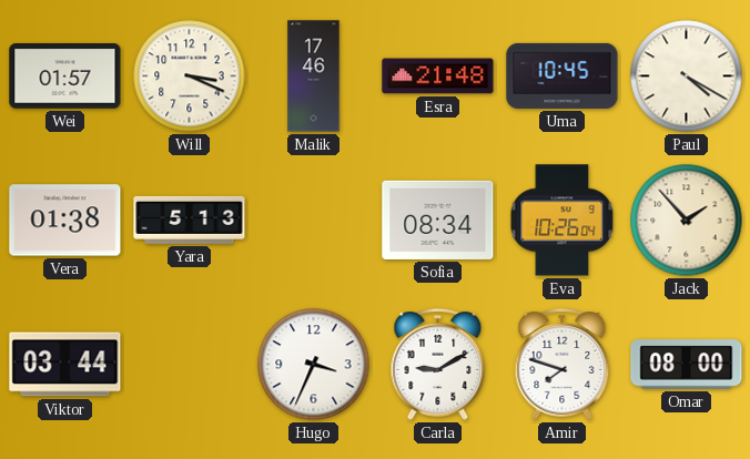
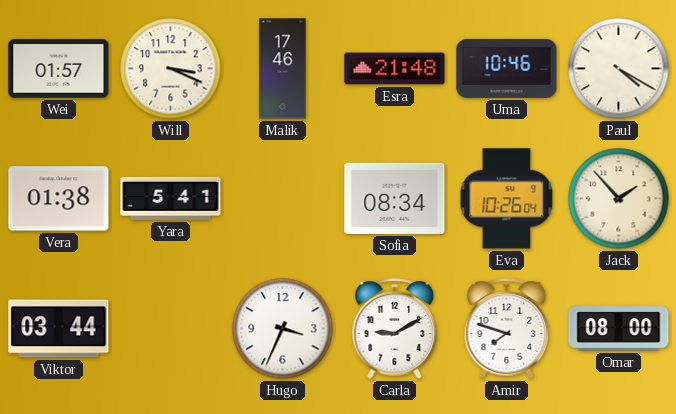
Uma: 10:45 -> 10:46
Yara: 5:13 -> 5:41
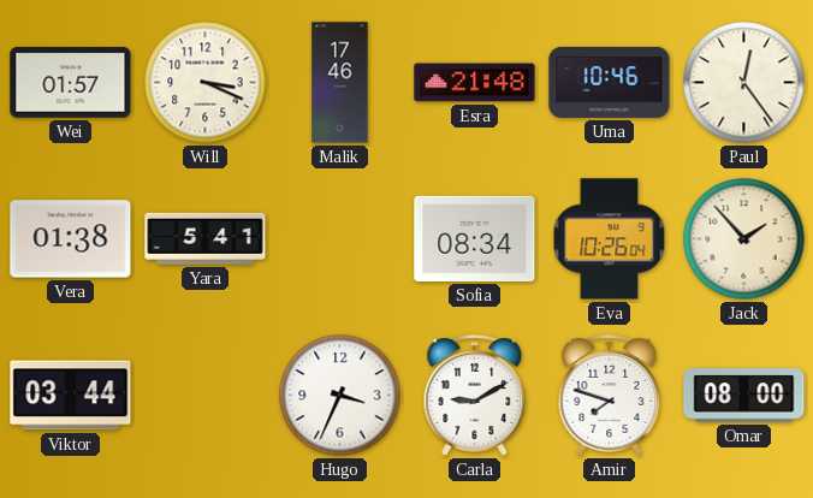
Paul: 4:20 -> 12:24
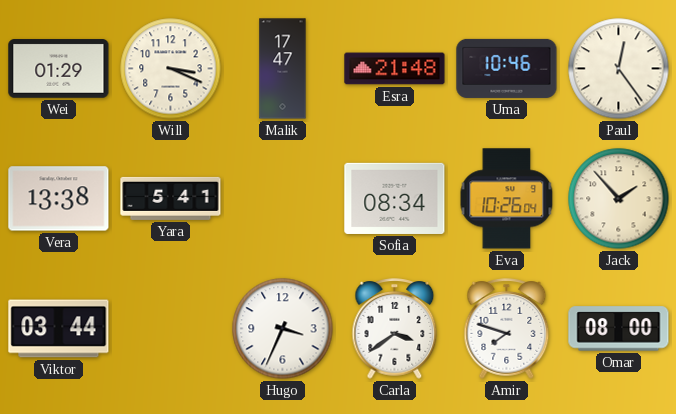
Wei: 01:57 -> 01:29
Malik: 17:46 -> 17:47
Vera: 01:38 -> 13:38
Carla: 9:10 -> 3:39
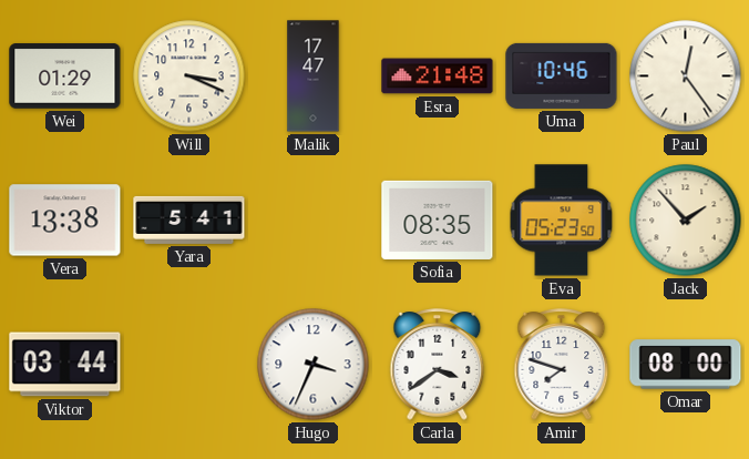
Sofia: 08:34 -> 08:35
Eva: 10:26 -> 05:23
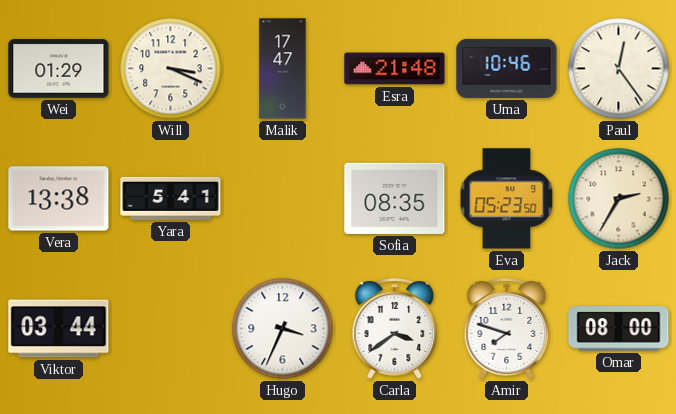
Jack: 1:53 -> 2:35
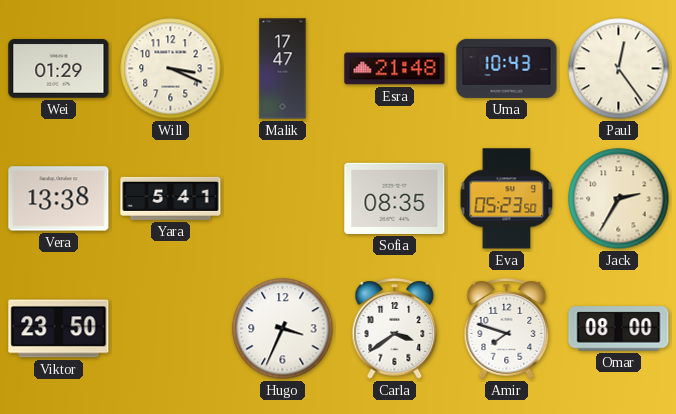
Uma: 10:46 -> 10:43
Viktor: 03:44 -> 23:50
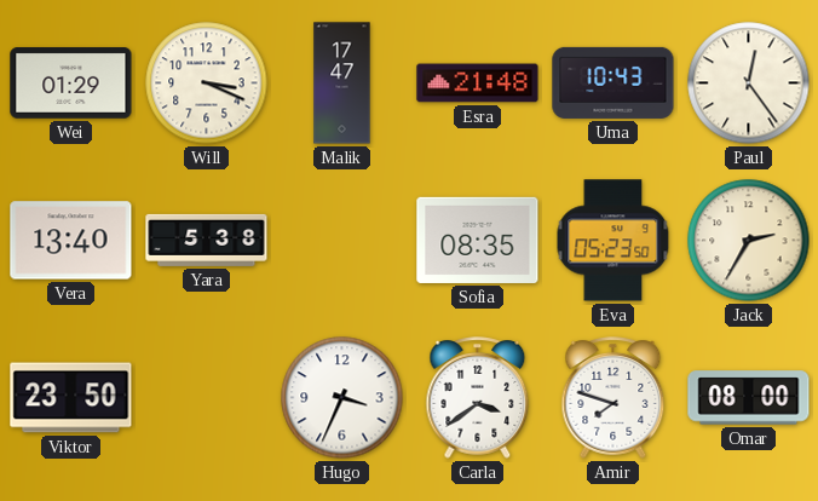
Vera: 13:38 -> 13:40
Yara: 5:41 -> 5:38
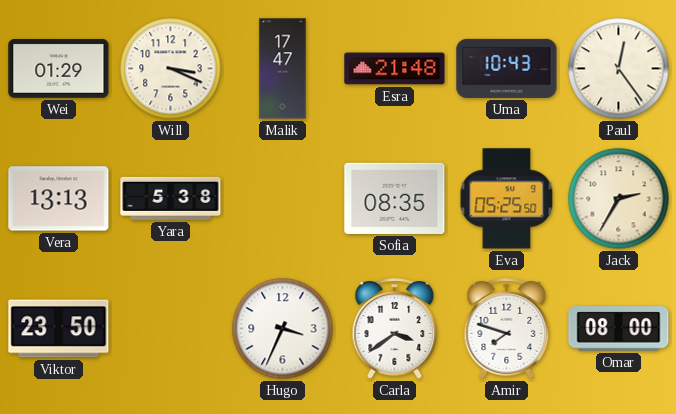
Vera: 13:40 -> 13:13
Eva: 05:23 -> 05:25
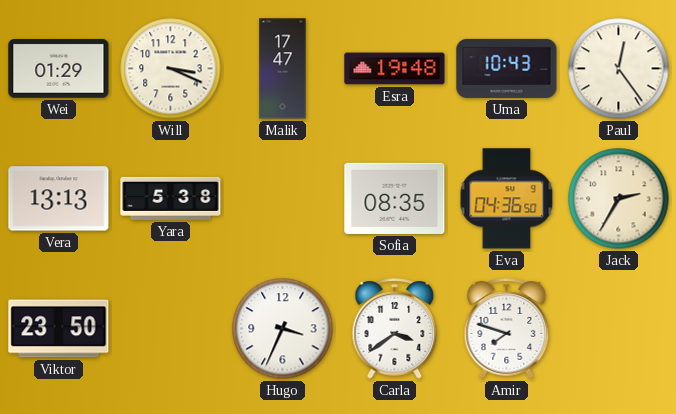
Esra: 21:48 -> 19:48
Eva: 05:25 -> 04:36
Omar: 08:00 -> none
